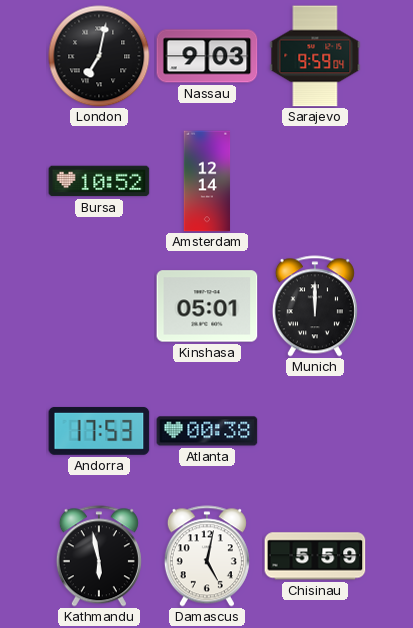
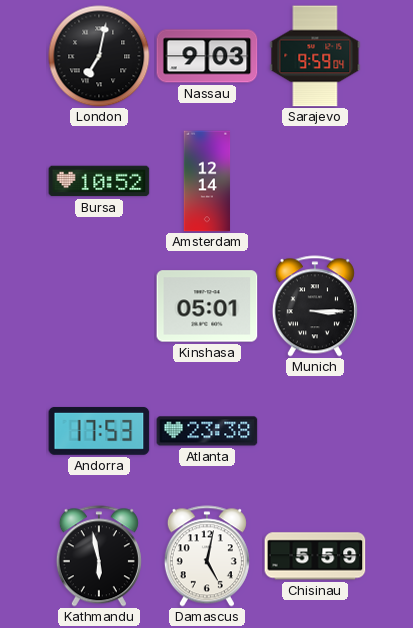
Munich: 12:00 -> 3:15
Atlanta: 00:38 -> 23:38
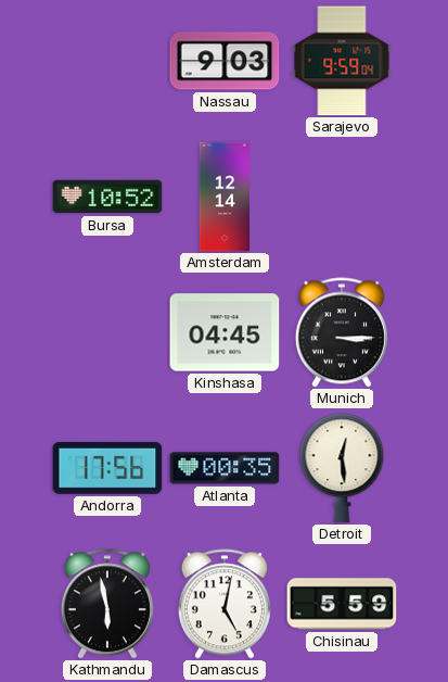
London: 7:02 -> none
Kinshasa: 05:01 -> 04:45
Andorra: 17:53 -> 17:56
Atlanta: 23:38 -> 00:35
Detroit: none -> 12:29
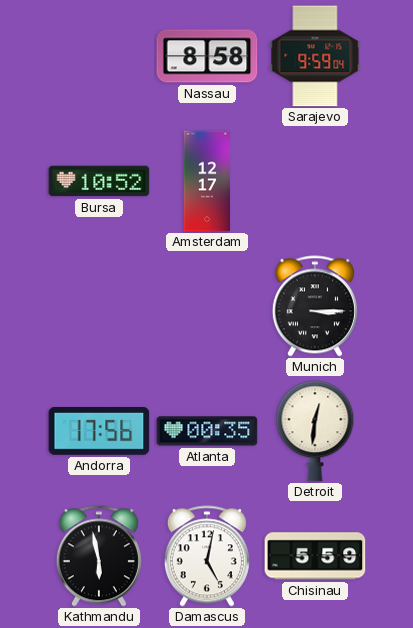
Nassau: 9:03 -> 8:58
Amsterdam: 12:14 -> 12:17
Kinshasa: 04:45 -> none
Detroit: 12:29 -> 12:31
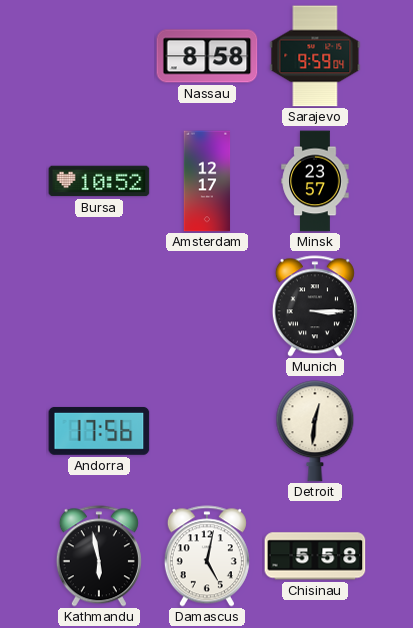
Minsk: none -> 23:57
Atlanta: 00:35 -> none
Chisinau: 5:59 -> 5:58
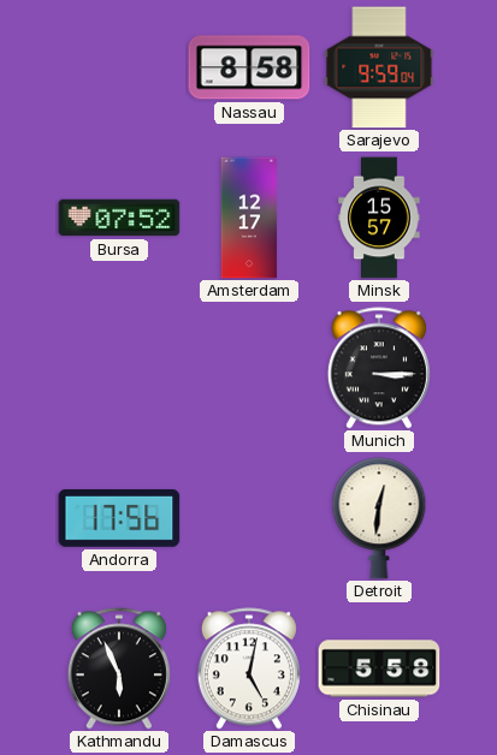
Bursa: 10:52 -> 07:52
Minsk: 23:57 -> 15:57
Kathmandu: 5:58 -> 5:56
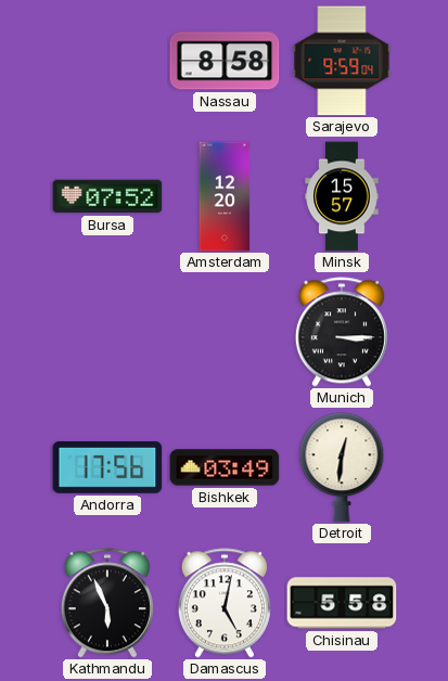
Amsterdam: 12:17 -> 12:20
Bishkek: none -> 03:49
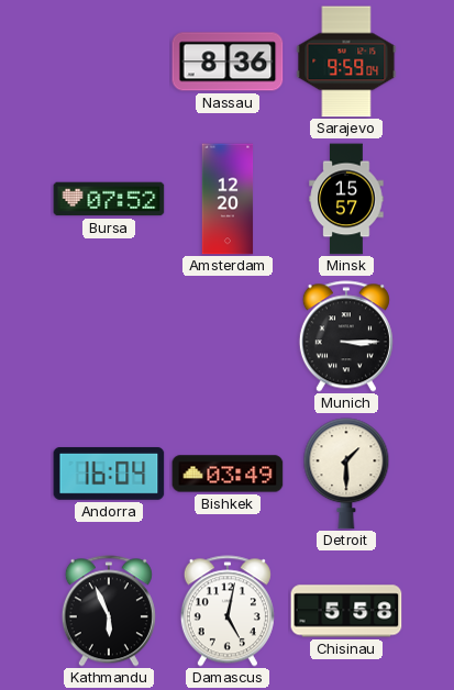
Nassau: 8:58 -> 8:36
Andorra: 17:56 -> 16:04
Detroit: 12:31 -> 1:30
